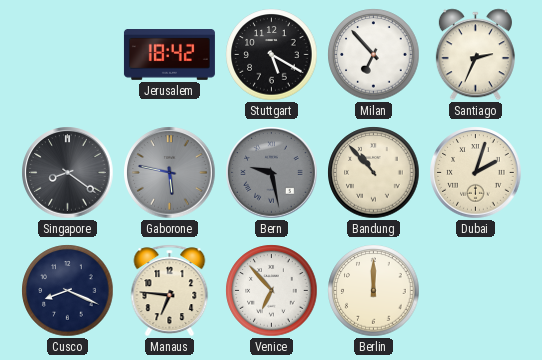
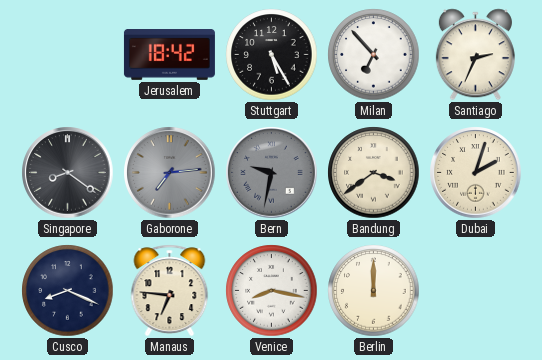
Stuttgart: 5:20 -> 5:25
Gaborone: 5:47 -> 7:14
Bern: 9:28 -> 9:32
Bandung: 10:53 -> 3:39
Venice: 6:53 -> 8:17
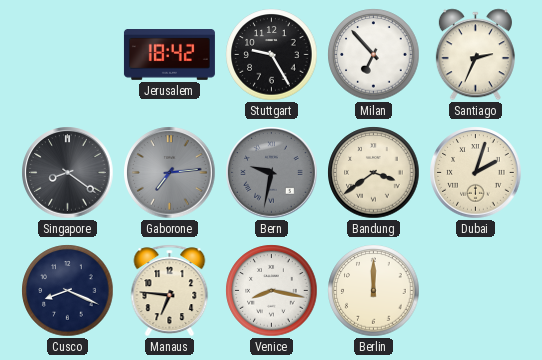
Stuttgart: 5:25 -> 9:25
